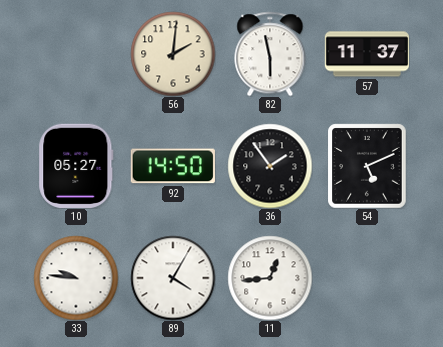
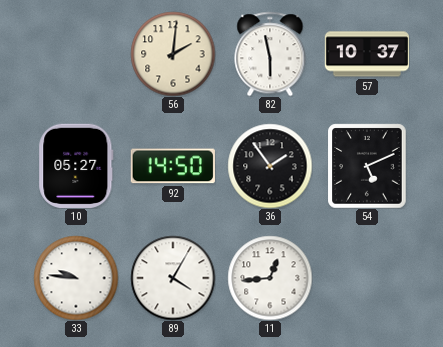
57: 11:37 -> 10:37
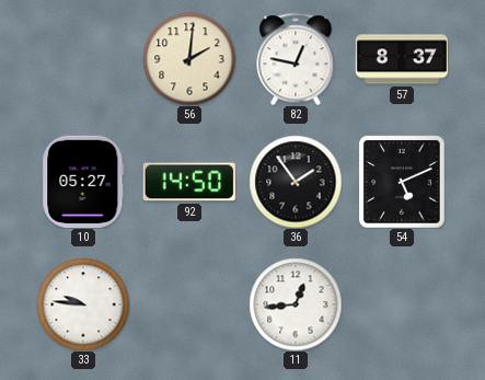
82: 5:58 -> 12:47
57: 10:37 -> 8:37
89: 4:05 -> none
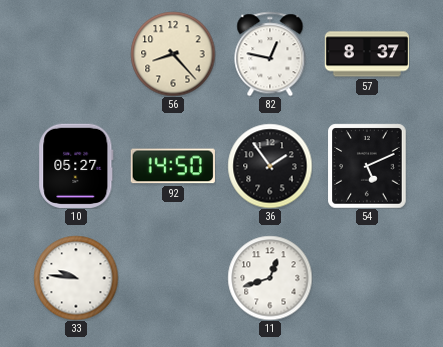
56: 2:01 -> 8:23
11: 12:44 -> 12:42
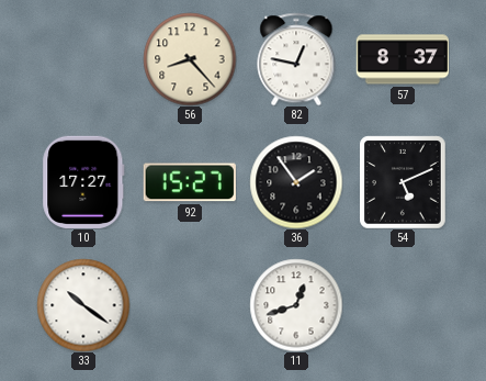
10: 05:27 -> 17:27
92: 14:50 -> 15:27
33: 9:46 -> 10:21
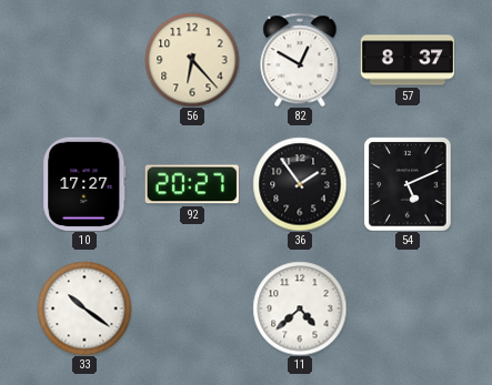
56: 8:23 -> 6:23
82: 12:47 -> 12:50
92: 15:27 -> 20:27
11: 12:42 -> 4:38
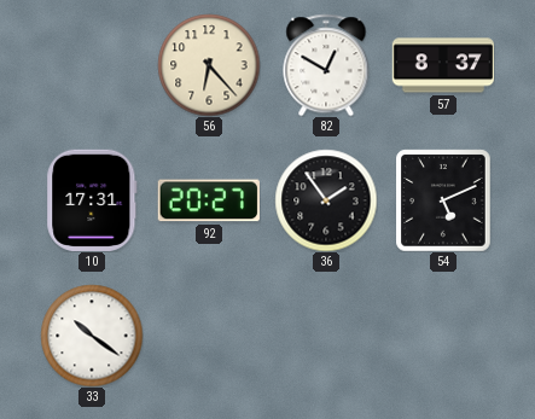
10: 17:27 -> 17:31
11: 4:38 -> none
